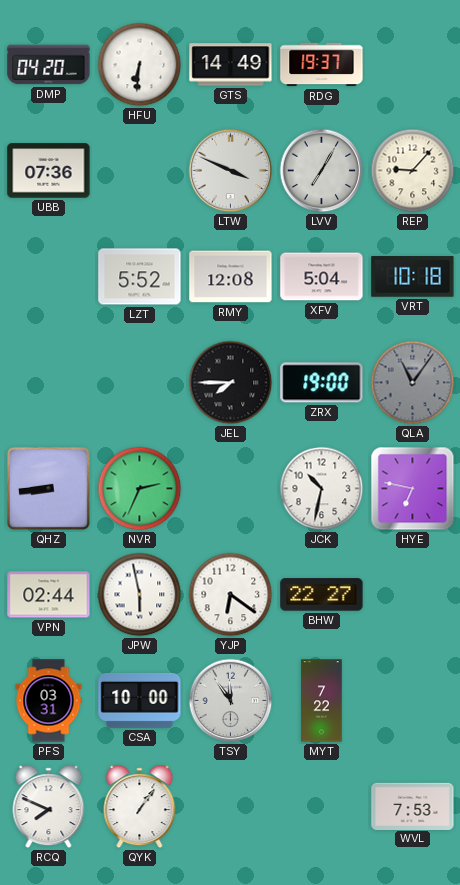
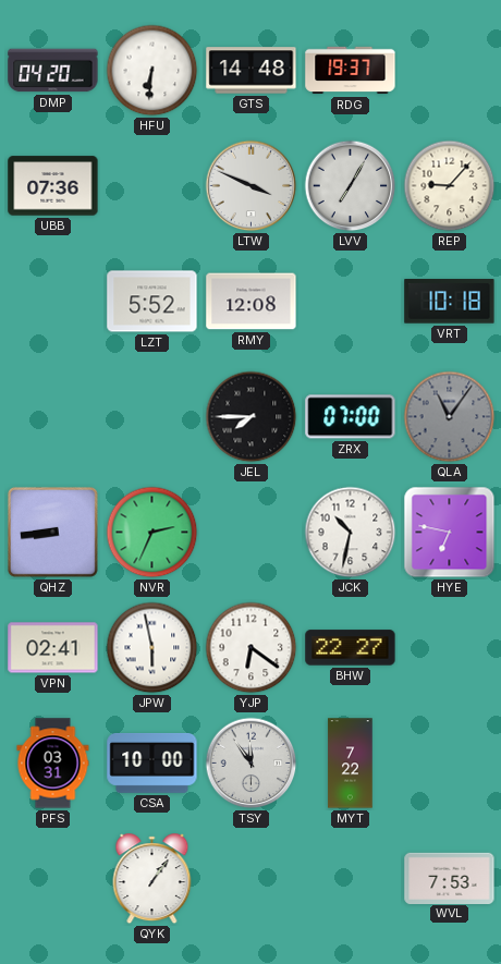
GTS: 14:49 -> 14:48
XFV: 5:04 -> none
ZRX: 19:00 -> 07:00
VPN: 02:44 -> 02:41
RCQ: 7:49 -> none
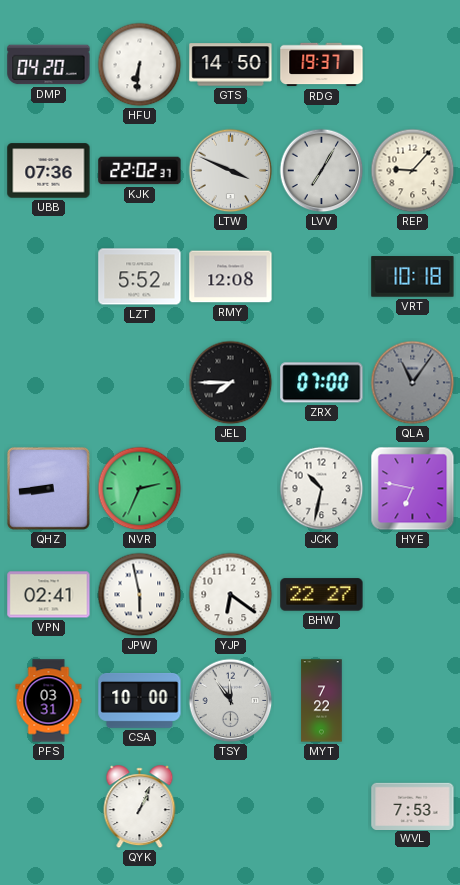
GTS: 14:48 -> 14:50
KJK: none -> 22:02
QYK: 1:06 -> 1:04
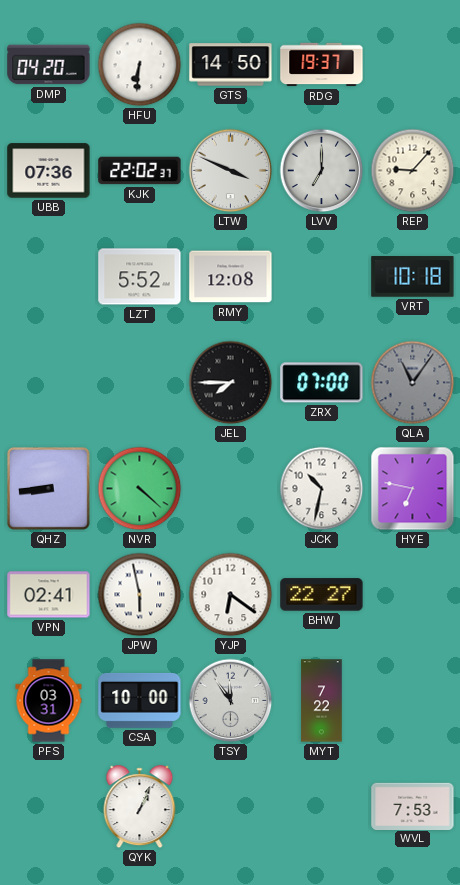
LVV: 7:05 -> 7:00
NVR: 2:34 -> 4:22
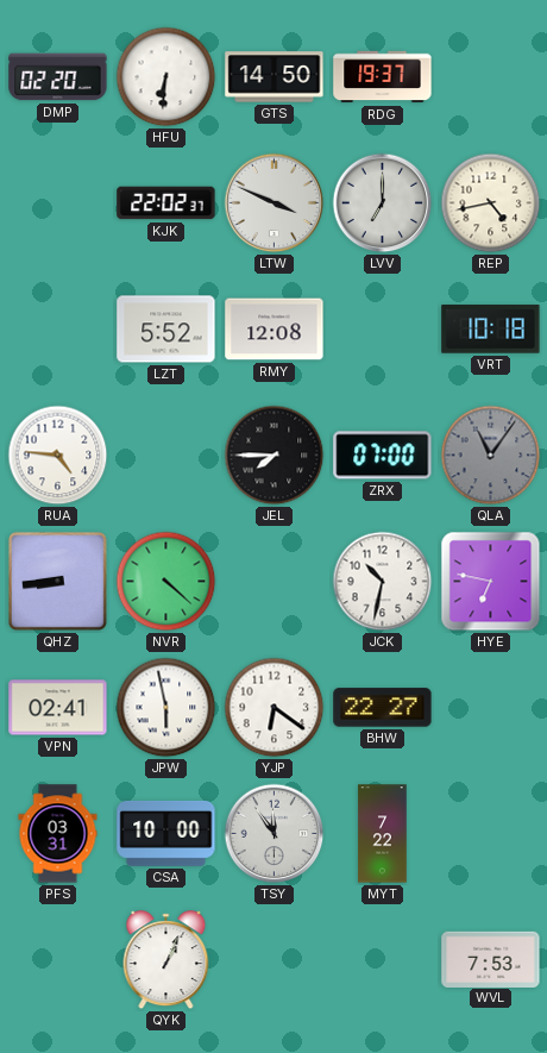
DMP: 04:20 -> 02:20
UBB: 07:36 -> none
REP: 9:07 -> 4:43
RUA: none -> 4:46
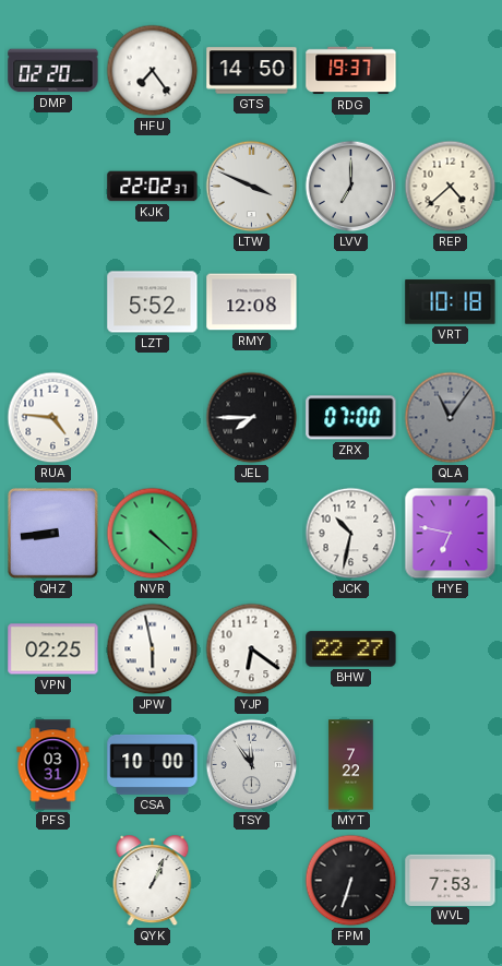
HFU: 6:31 -> 7:24
REP: 4:43 -> 4:38
VPN: 02:41 -> 02:25
FPM: none -> 6:33
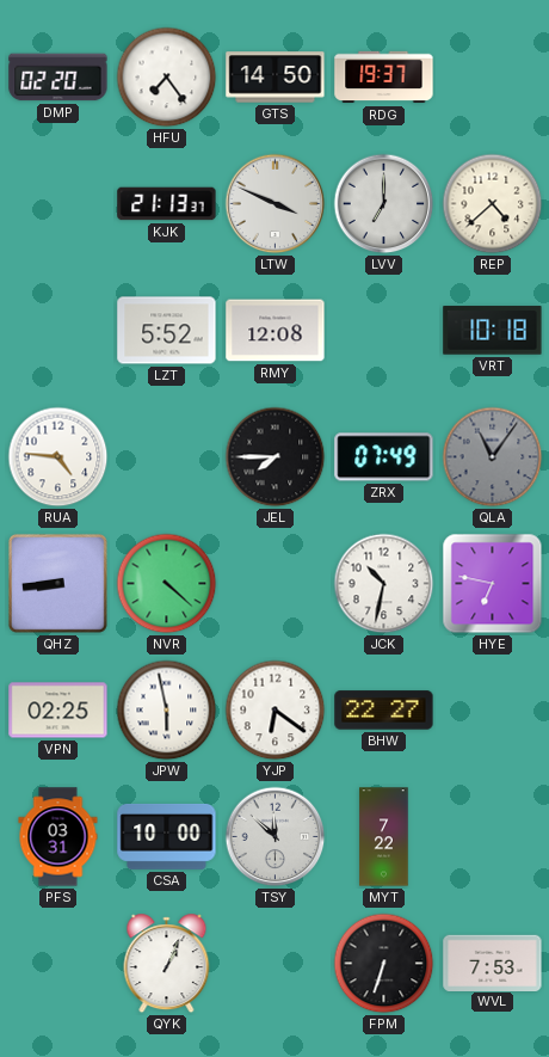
KJK: 22:02 -> 21:13
ZRX: 07:00 -> 07:49
TSY: 11:54 -> 11:52
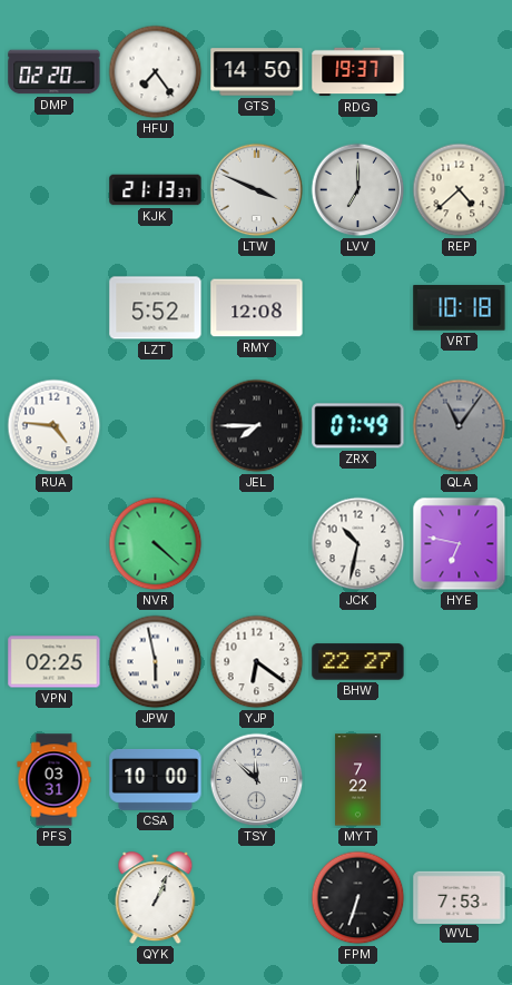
QHZ: 8:44 -> none
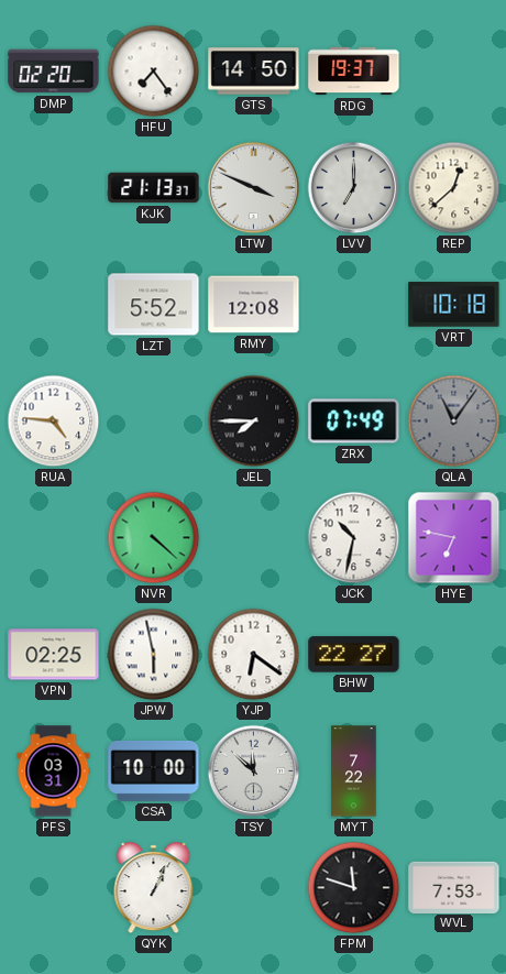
REP: 4:38 -> 12:38
FPM: 6:33 -> 11:48
